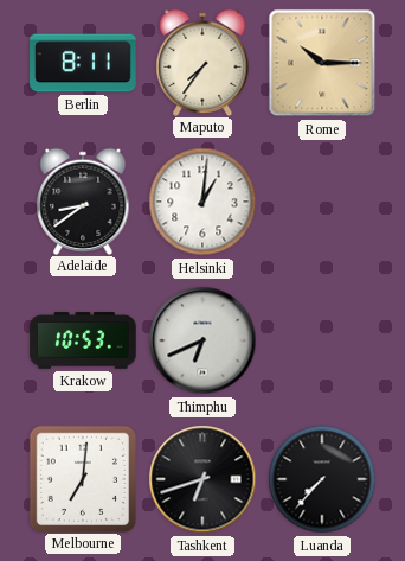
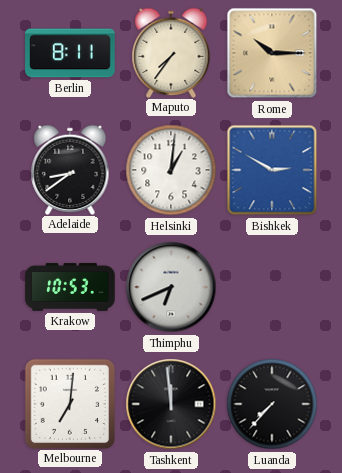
Bishkek: none -> 2:50
Tashkent: 6:42 -> 11:59
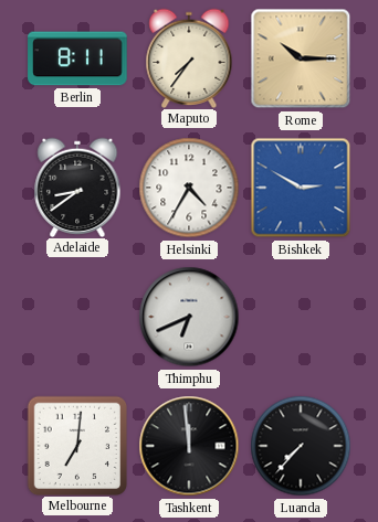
Helsinki: 1:01 -> 4:35
Krakow: 10:53 -> none
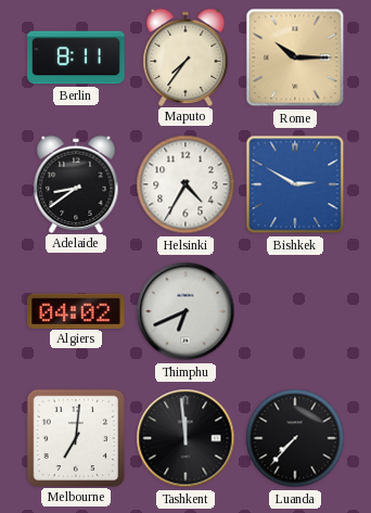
Algiers: none -> 04:02
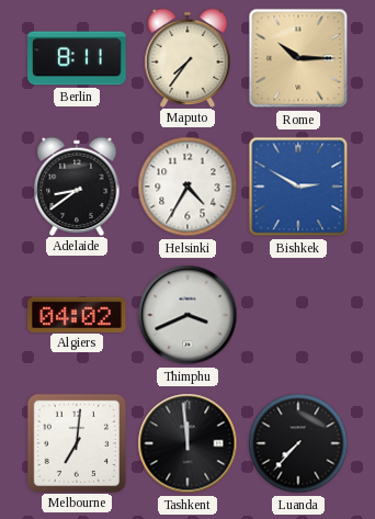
Thimphu: 6:41 -> 3:41
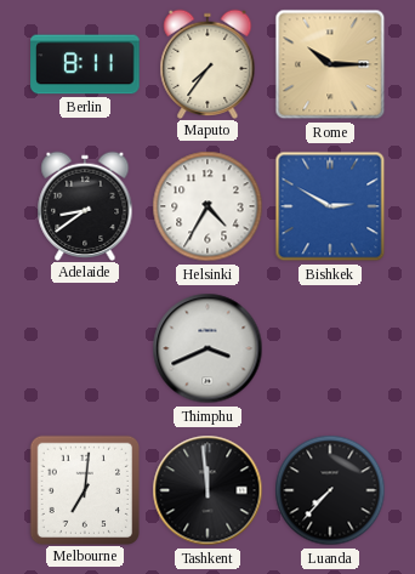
Algiers: 04:02 -> none
